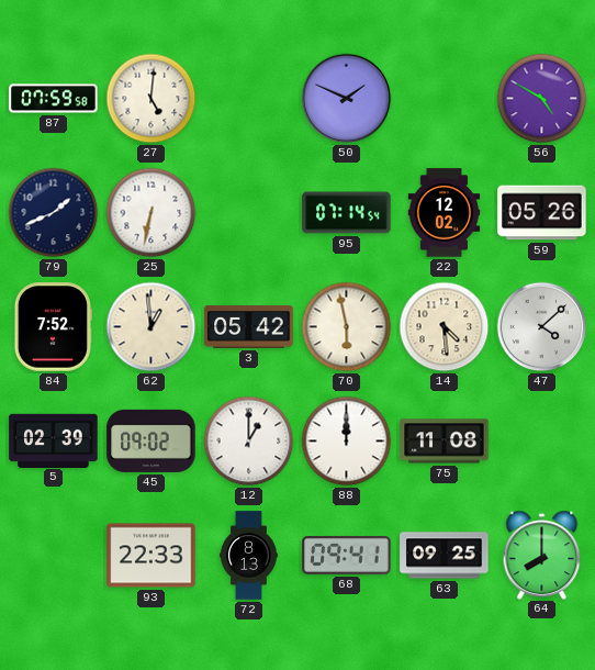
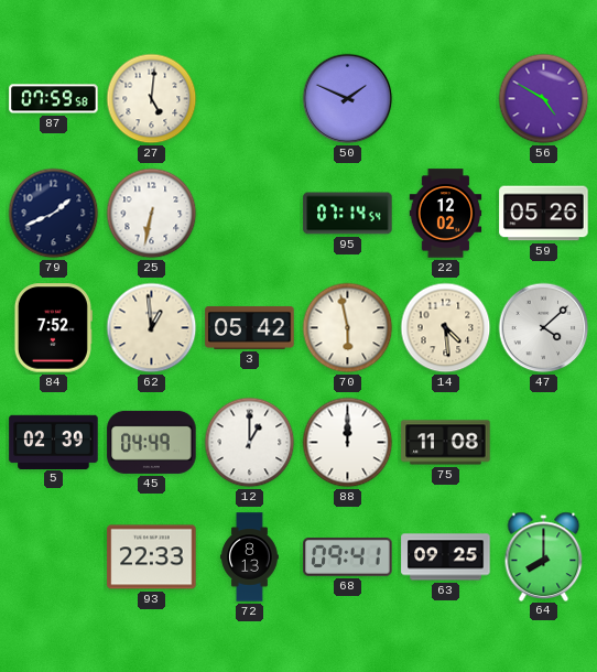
45: 09:02 -> 04:49
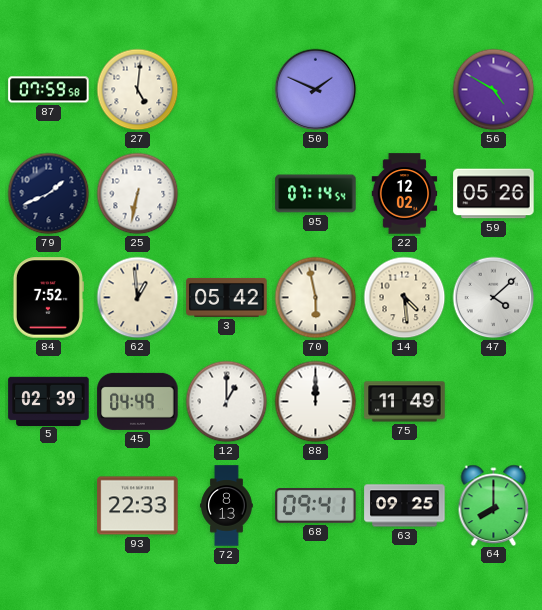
75: 11:08 -> 11:49
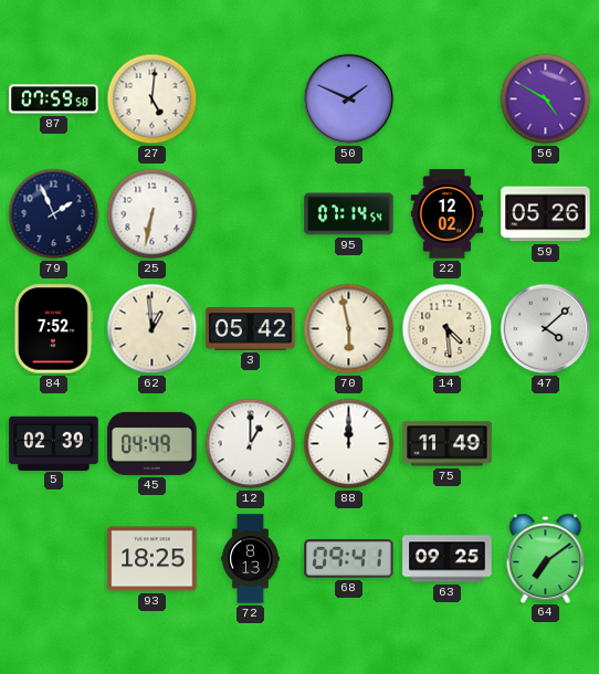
79: 1:41 -> 1:56
93: 22:33 -> 18:25
64: 8:00 -> 7:09
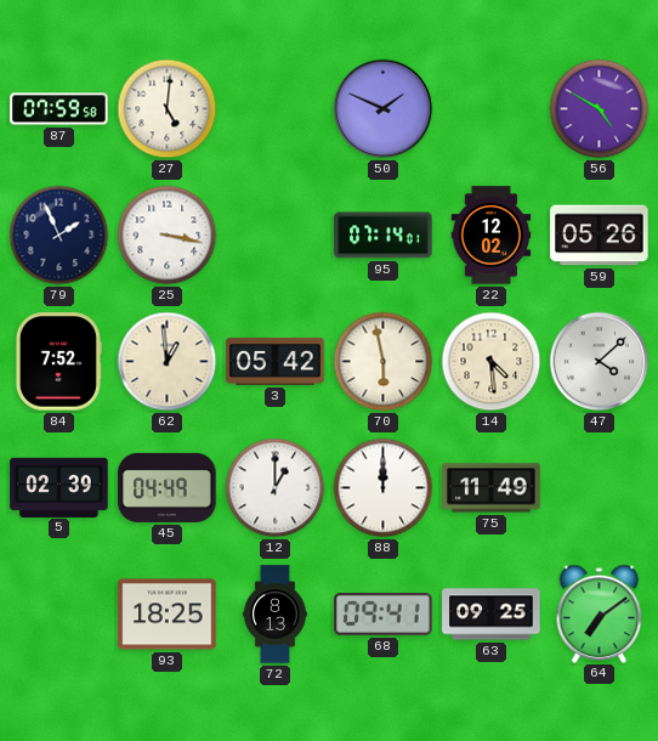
25: 6:32 -> 3:17
95: 07:14:54 -> 07:14:01
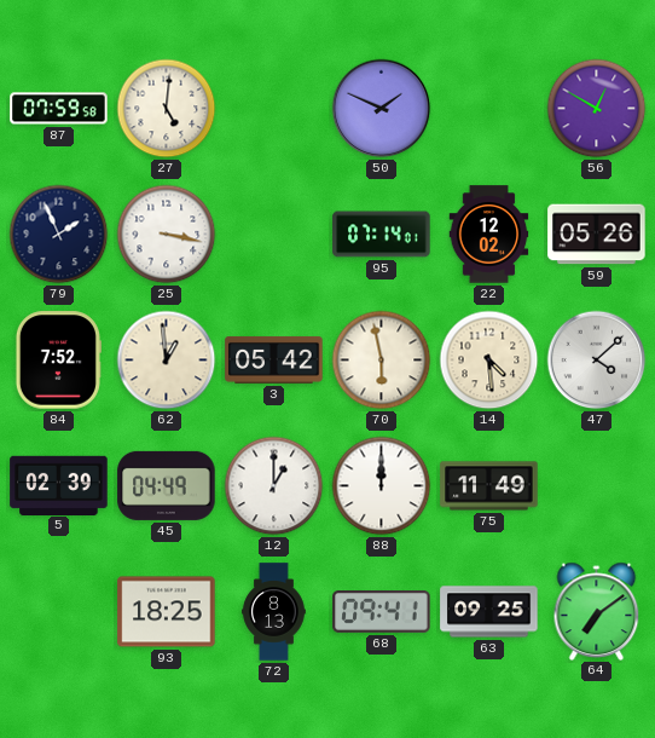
56: 4:50 -> 12:50
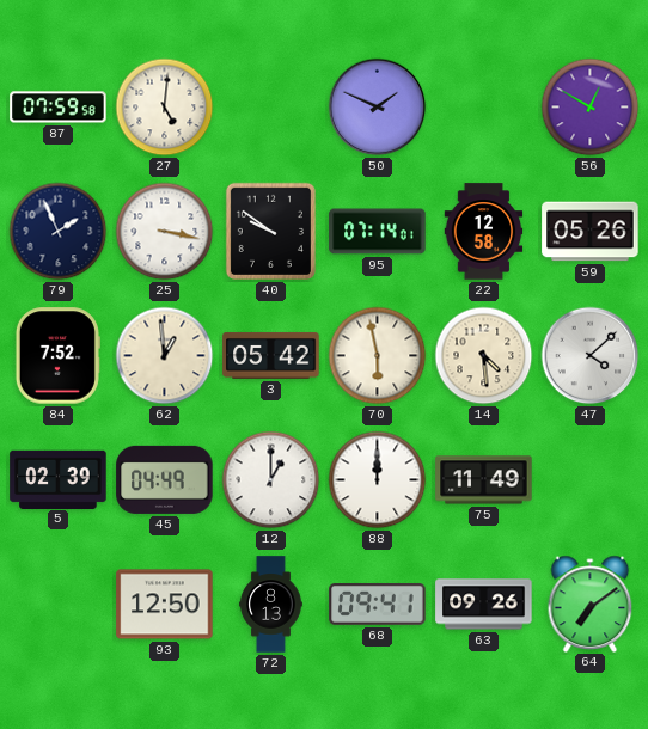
40: none -> 9:51
22: 12:02 -> 12:58
93: 18:25 -> 12:50
63: 09:25 -> 09:26
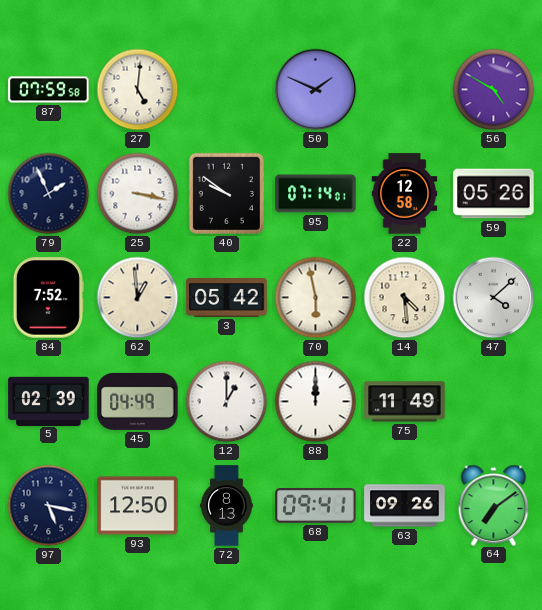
56: 12:50 -> 4:50
97: none -> 5:17
